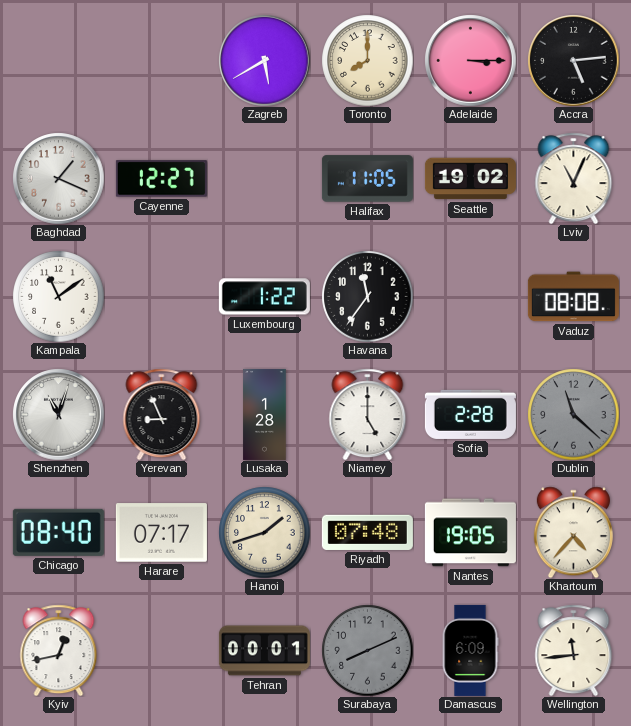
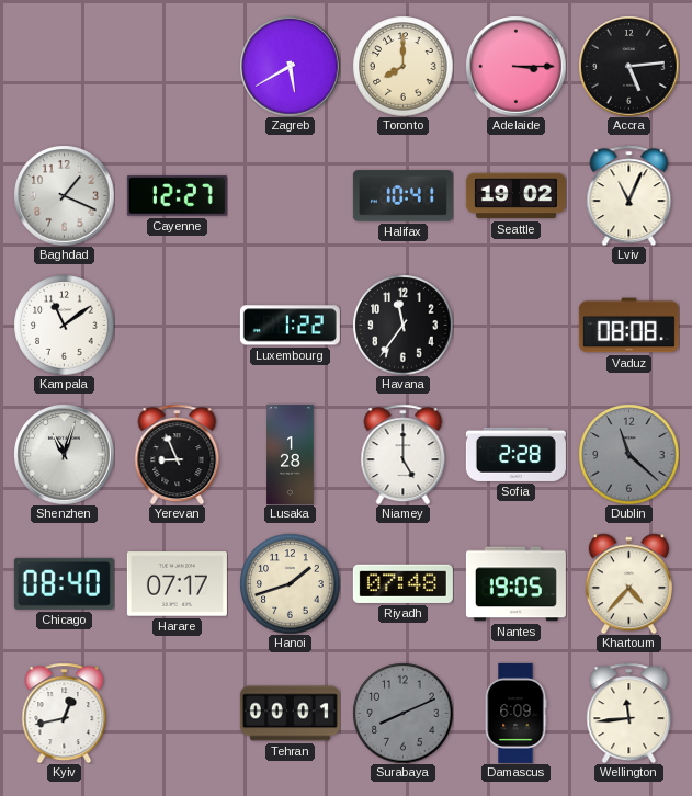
Halifax: 11:05 -> 10:41
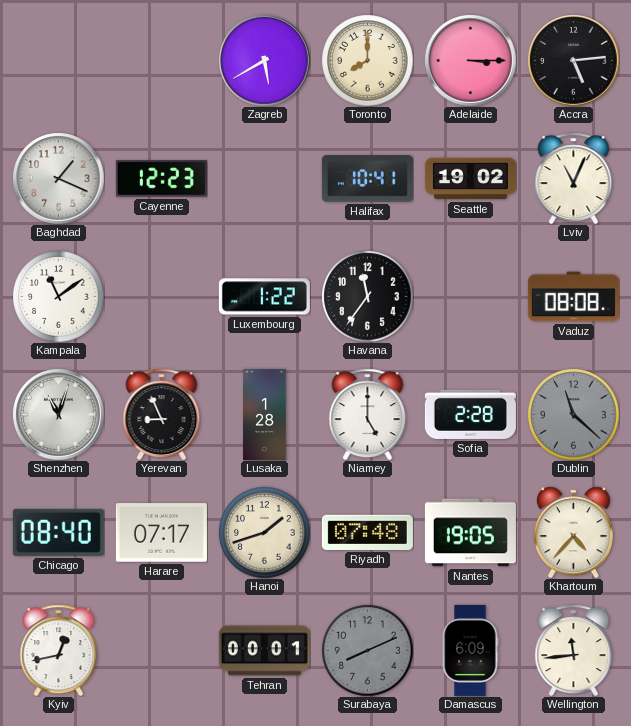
Cayenne: 12:27 -> 12:23
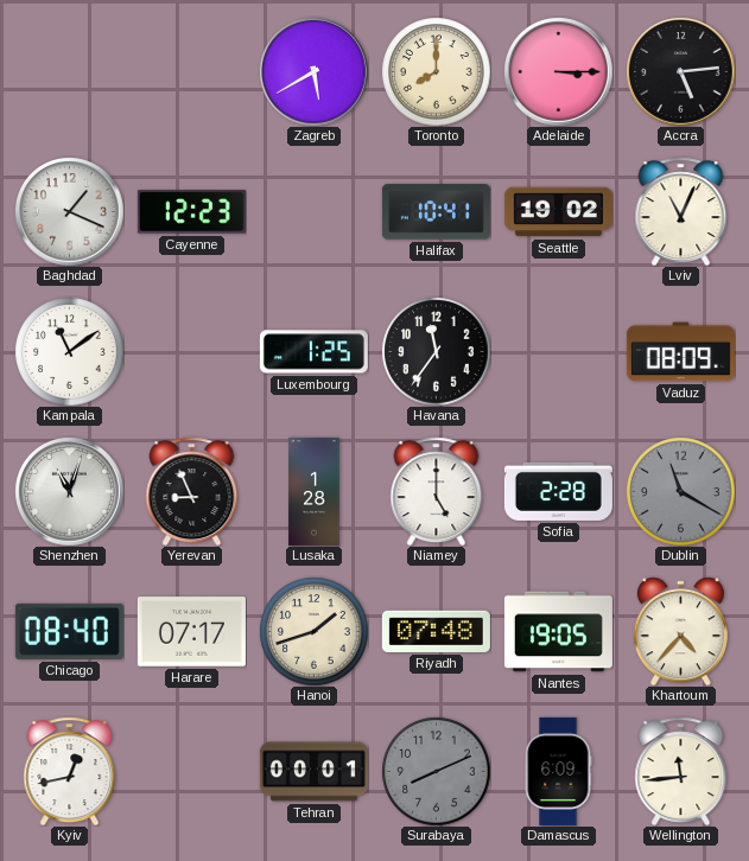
Luxembourg: 1:22 -> 1:25
Vaduz: 08:08 -> 08:09
Dublin: 11:22 -> 11:20
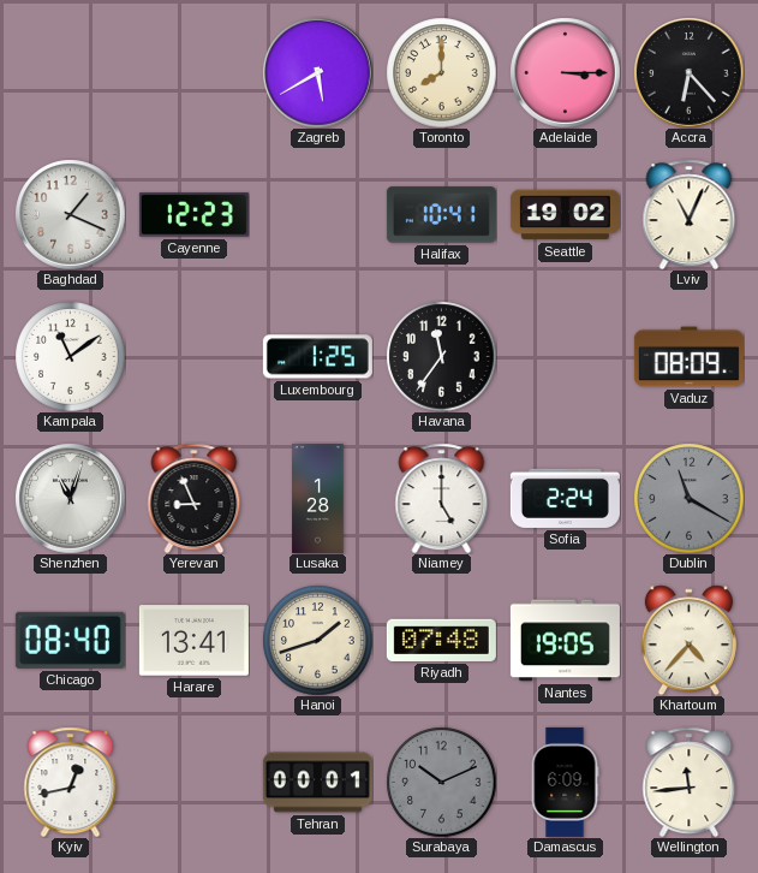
Accra: 5:14 -> 6:23
Sofia: 2:28 -> 2:24
Harare: 07:17 -> 13:41
Surabaya: 8:11 -> 10:11
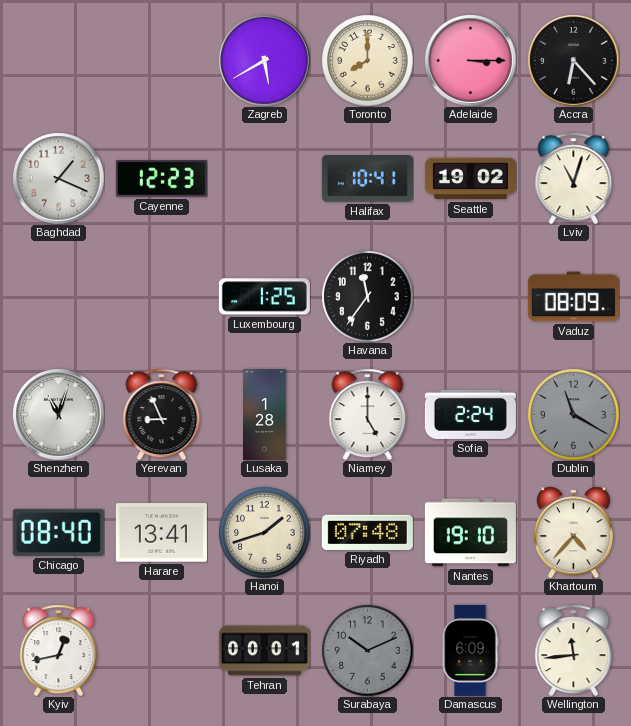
Lviv: 11:04 -> 11:03
Kampala: 11:09 -> none
Nantes: 19:05 -> 19:10
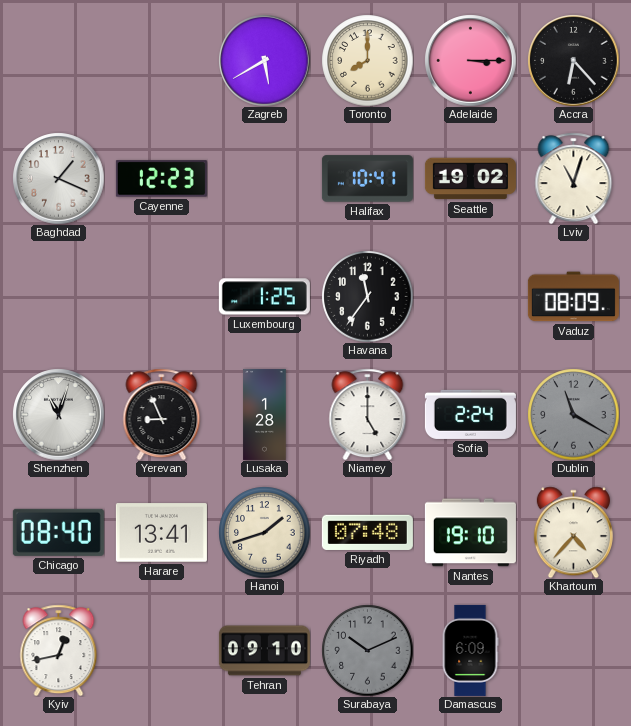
Tehran: 00:01 -> 09:10
Wellington: 11:44 -> none
